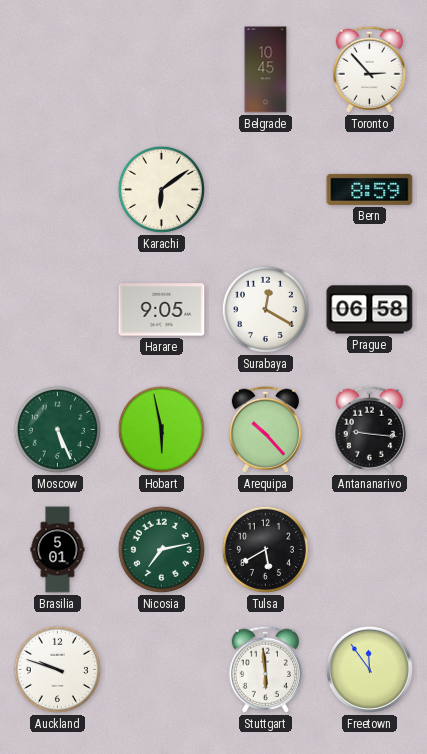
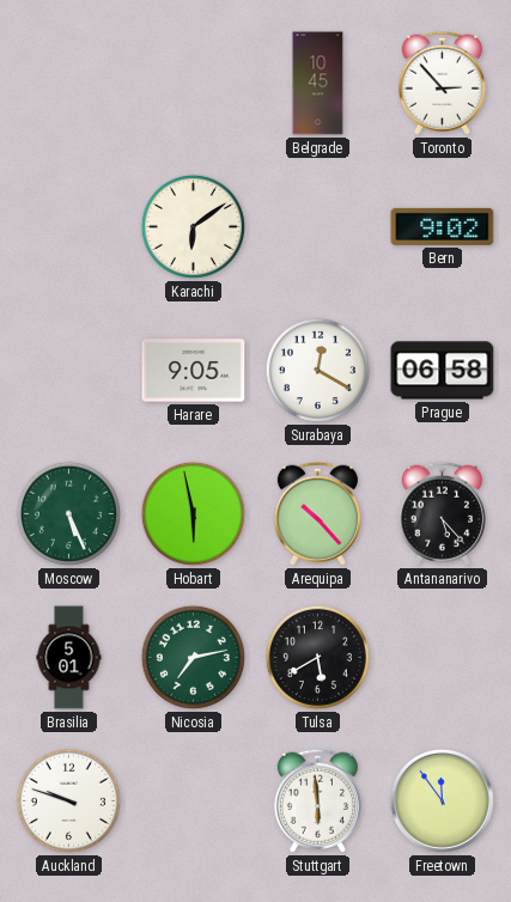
Bern: 8:59 -> 9:02
Antananarivo: 9:16 -> 5:23
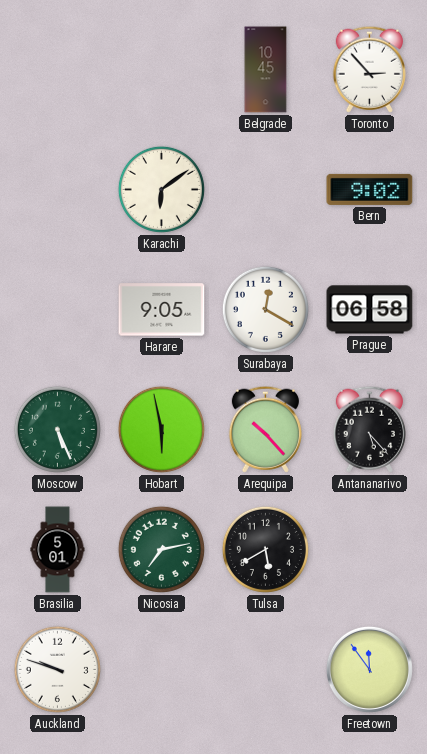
Stuttgart: 5:59 -> none
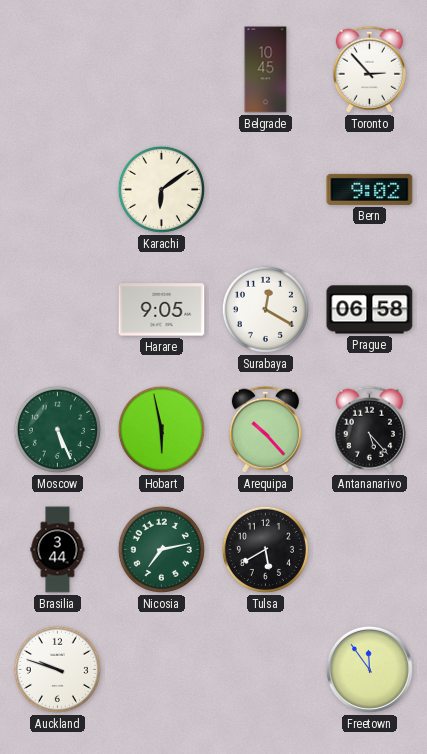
Brasilia: 5:01 -> 3:44
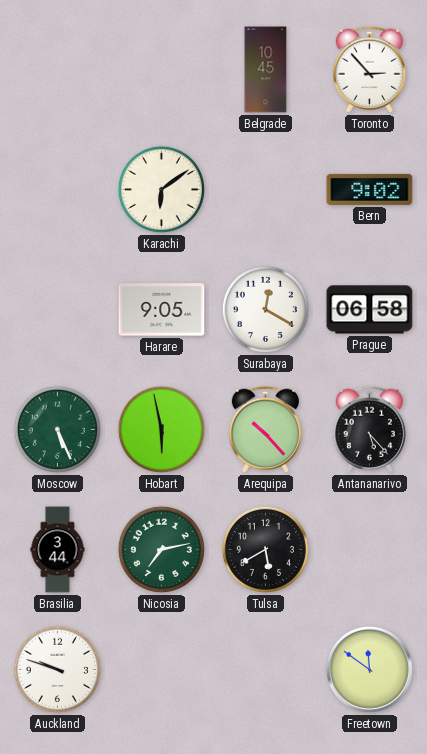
Freetown: 11:54 -> 11:51
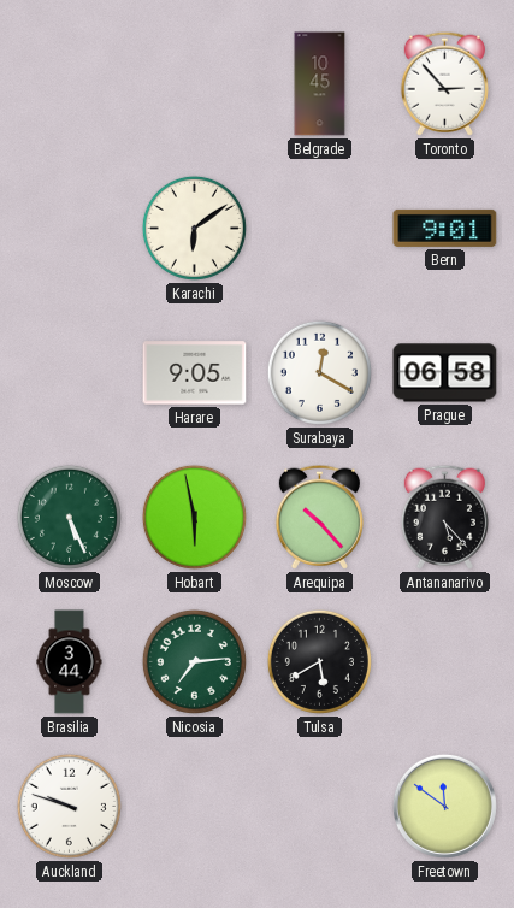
Bern: 9:02 -> 9:01
Nicosia: 7:13 -> 7:14
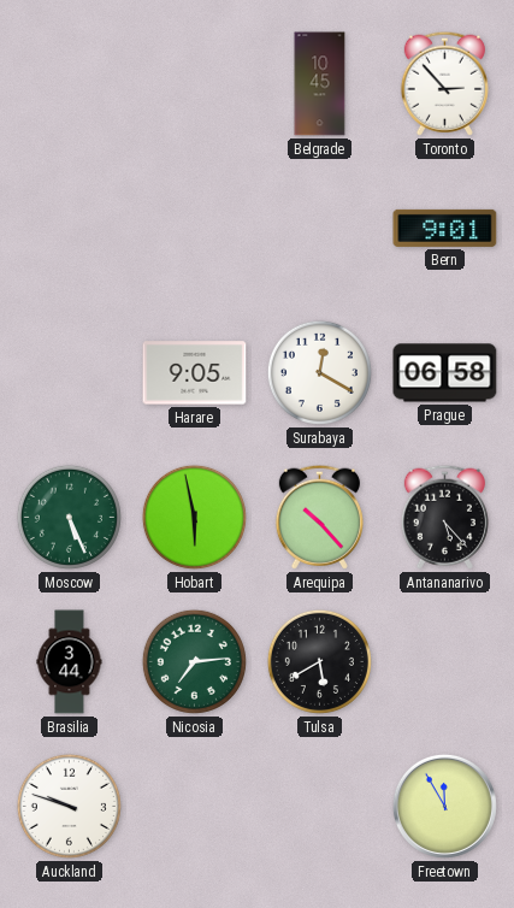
Karachi: 6:09 -> none
Freetown: 11:51 -> 11:55
